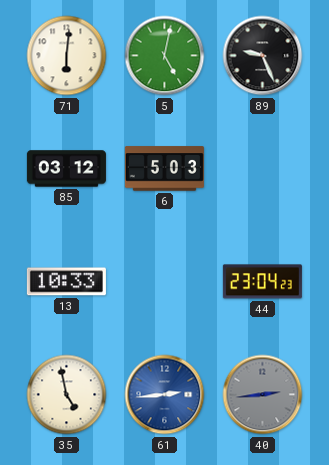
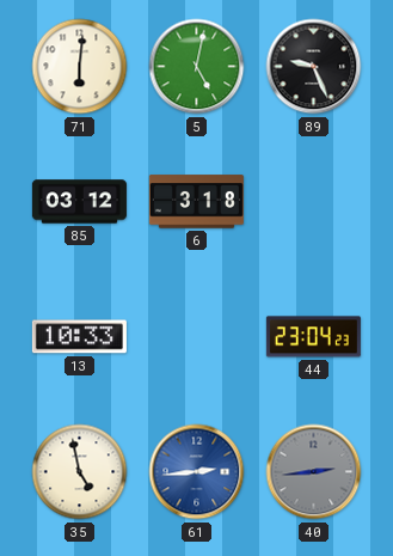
6: 5:03 -> 3:18
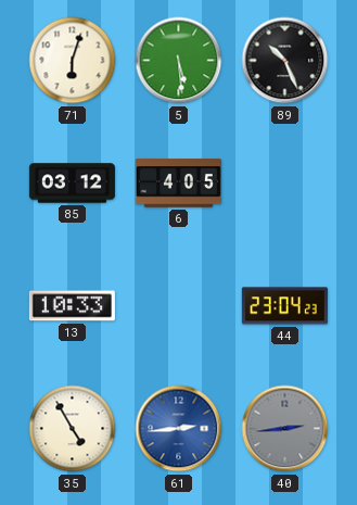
71: 6:01 -> 6:03
5: 5:02 -> 5:29
89: 9:26 -> 10:26
6: 3:18 -> 4:05
35: 4:58 -> 4:55
